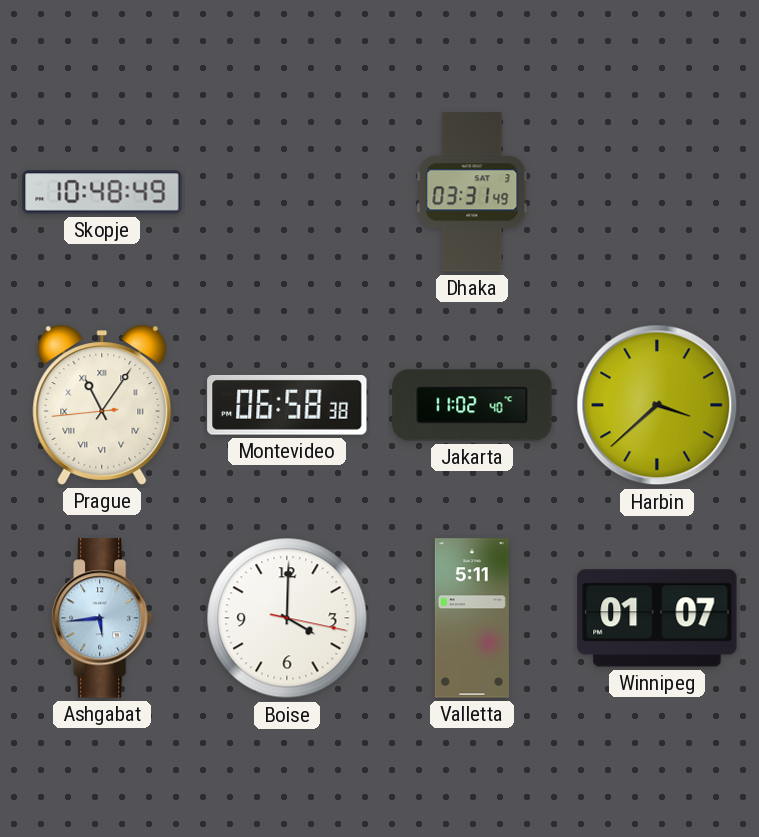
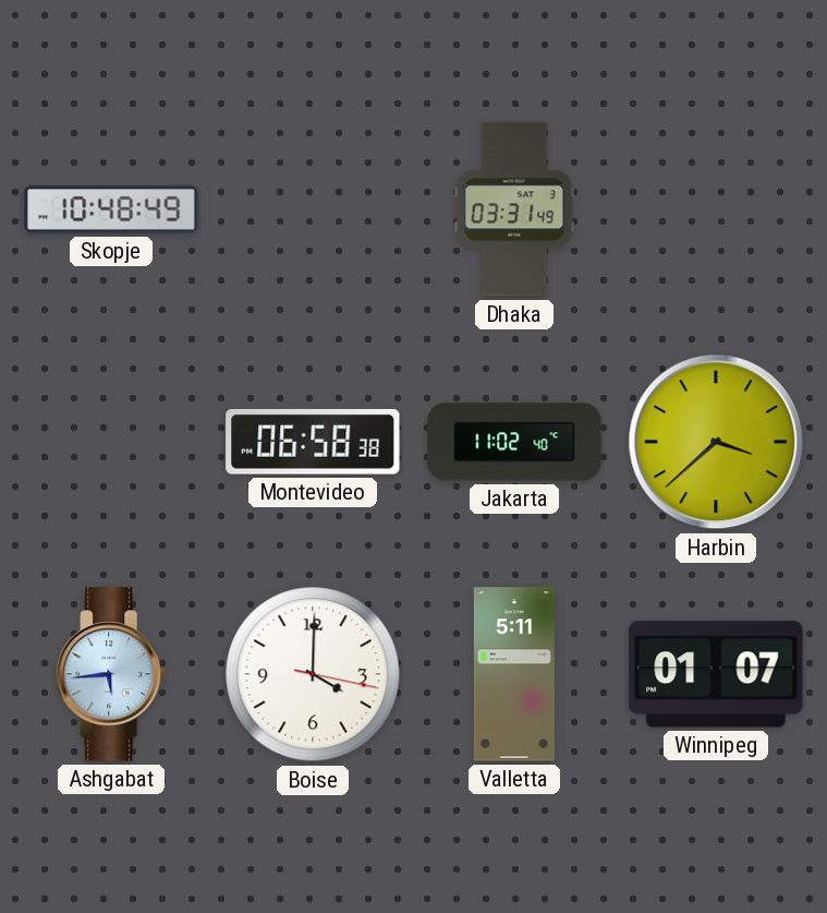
Prague: 11:05 -> none
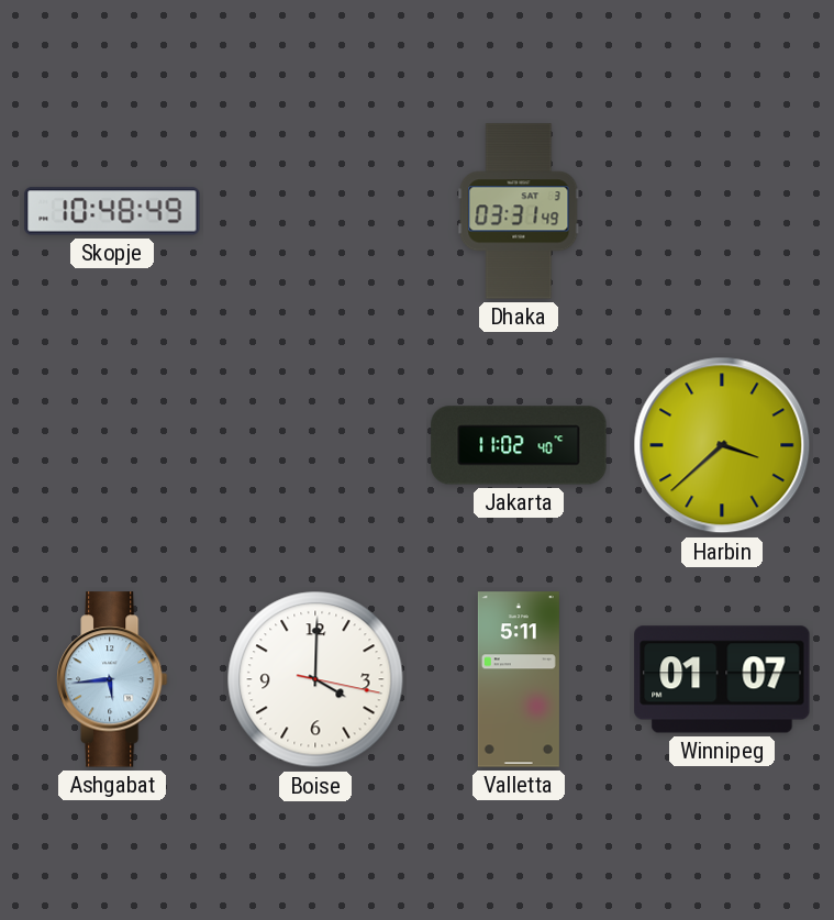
Montevideo: 06:58 -> none
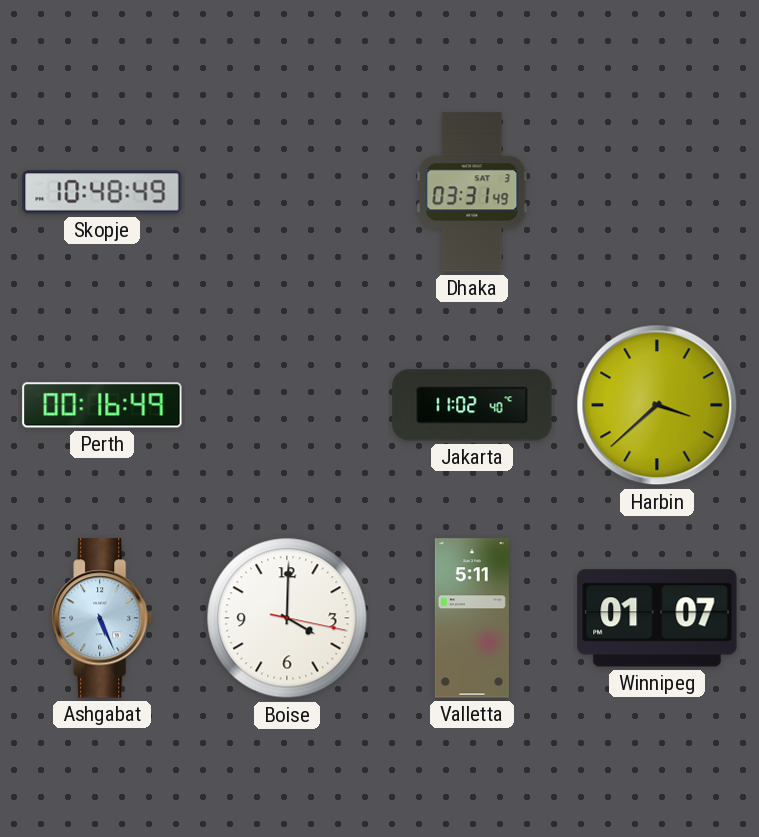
Perth: none -> 00:16
Ashgabat: 5:44 -> 5:26
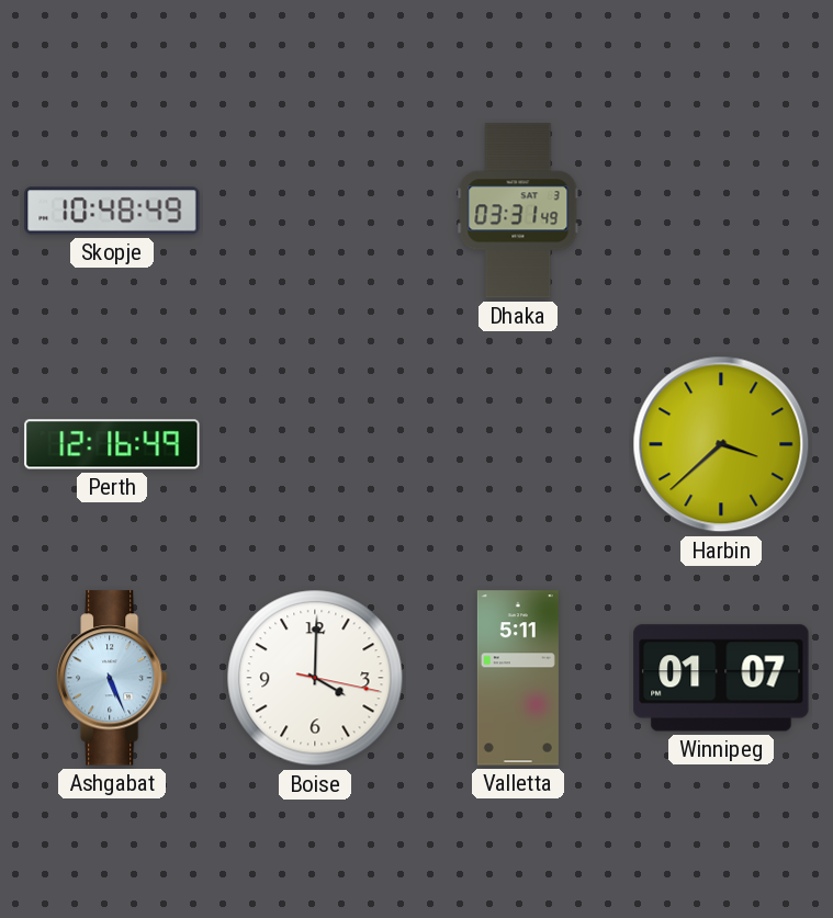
Perth: 00:16 -> 12:16
Jakarta: 11:02 -> none
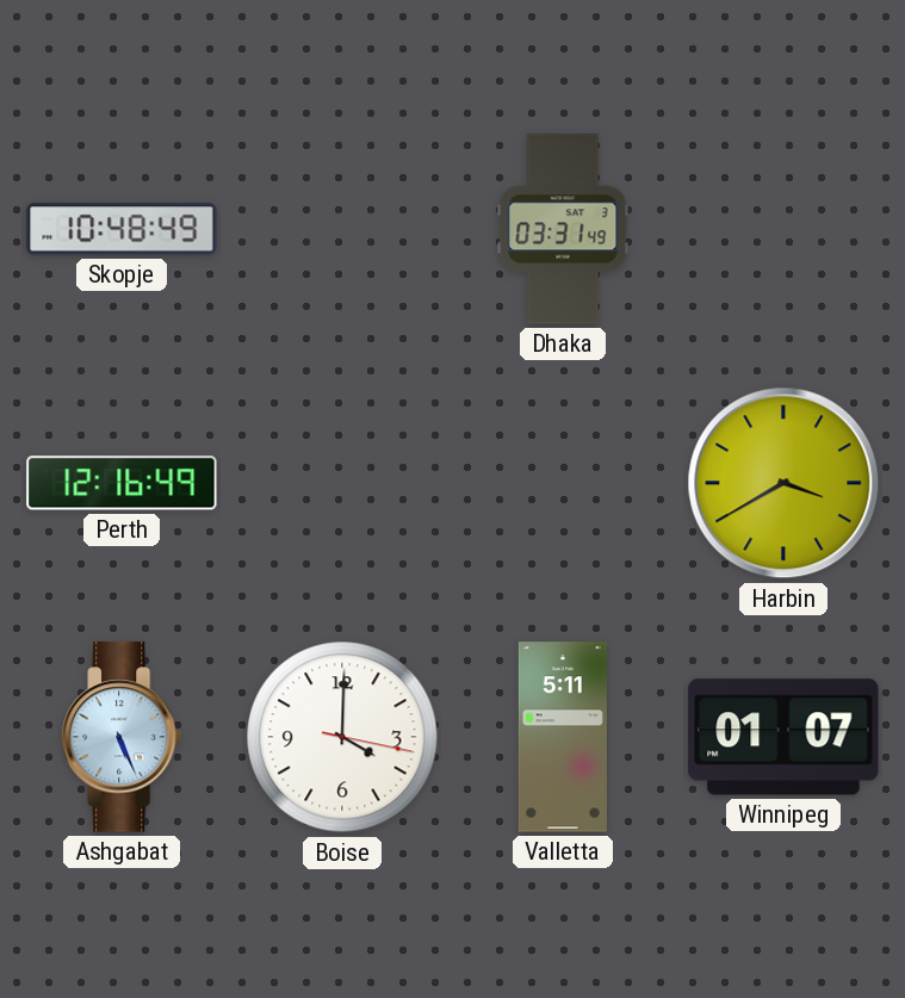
Harbin: 3:38 -> 3:40
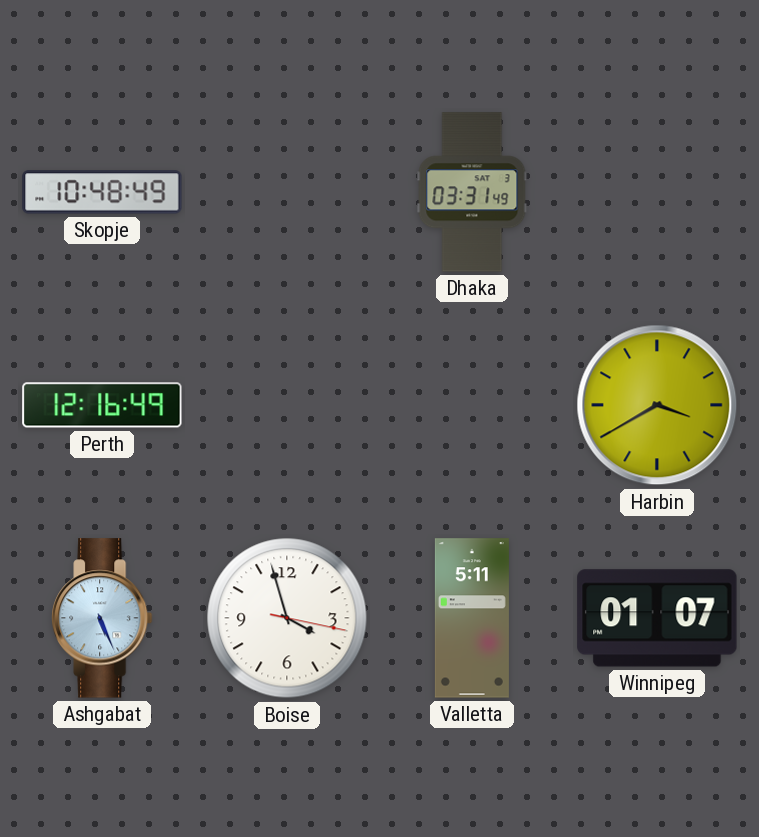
Boise: 4:00 -> 3:57
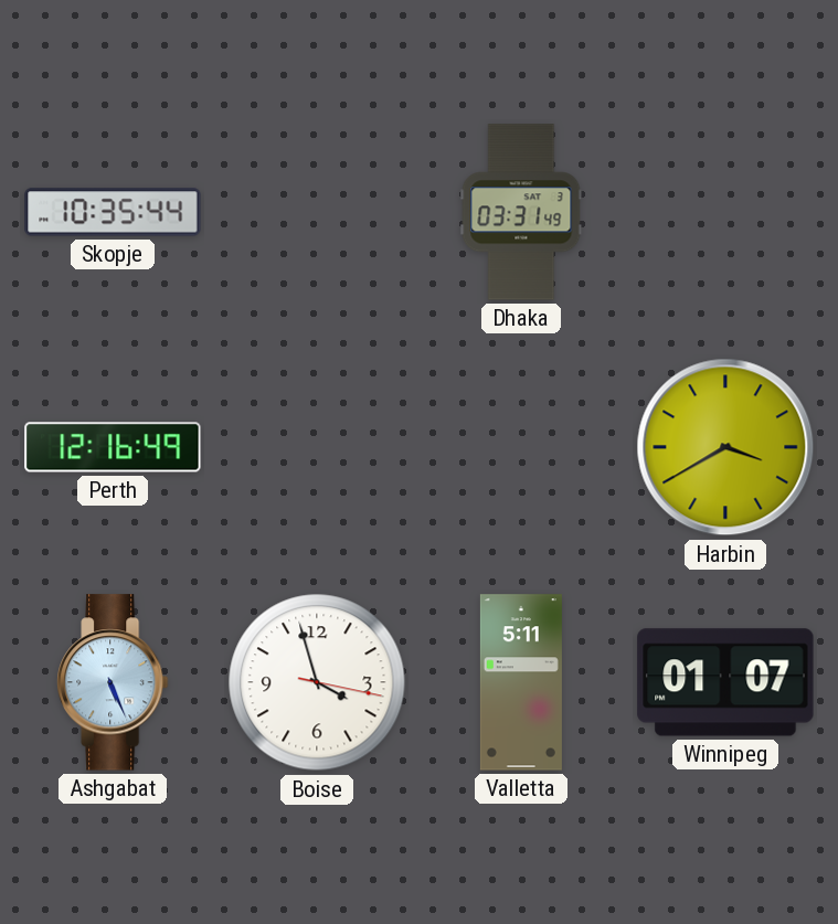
Skopje: 10:48 -> 10:35
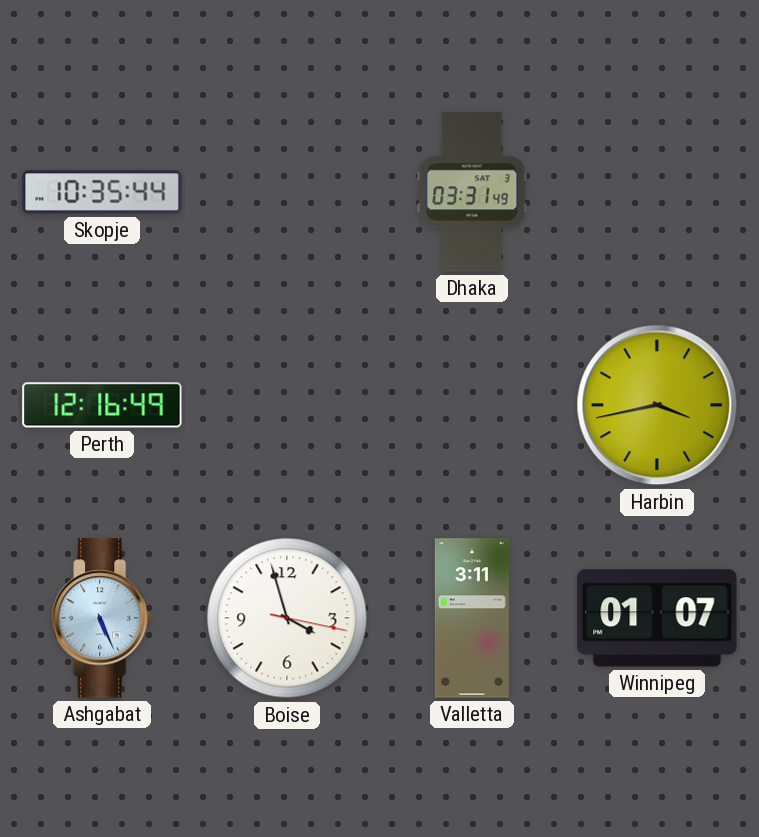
Harbin: 3:40 -> 3:43
Valletta: 5:11 -> 3:11
